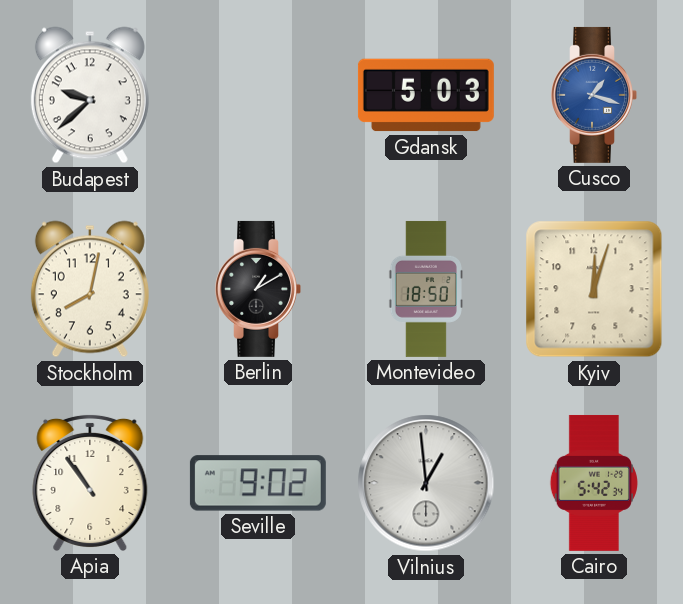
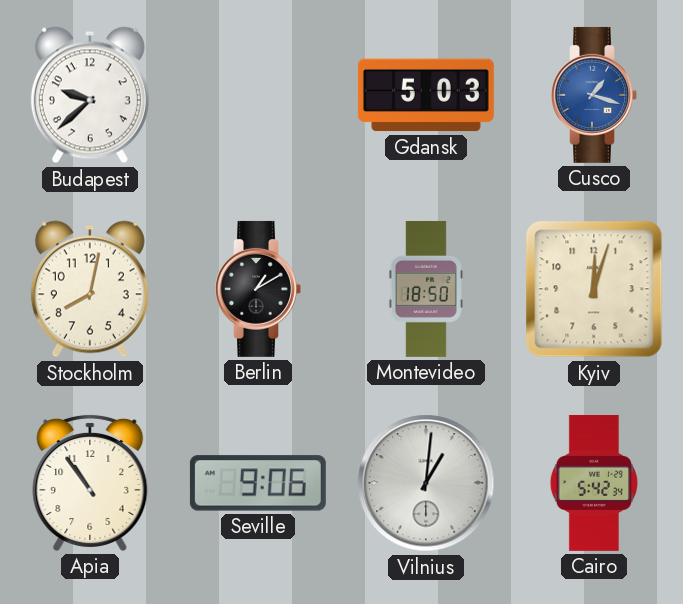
Seville: 9:02 -> 9:06
Vilnius: 12:59 -> 1:01
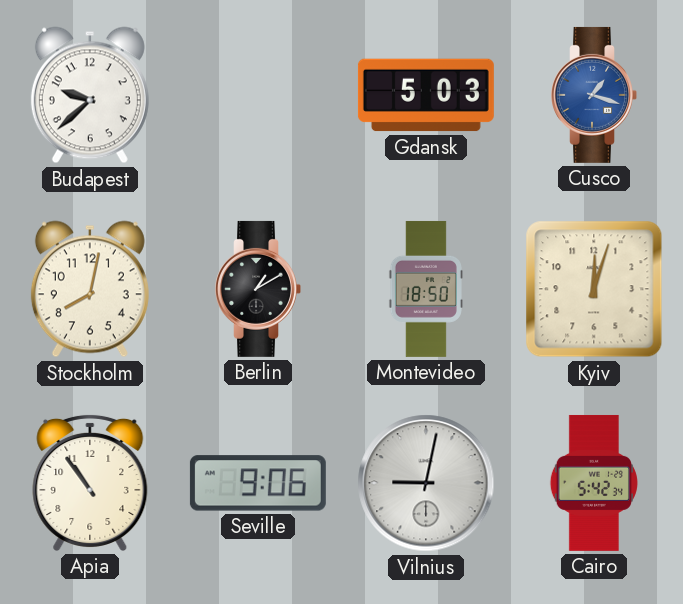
Vilnius: 1:01 -> 9:02
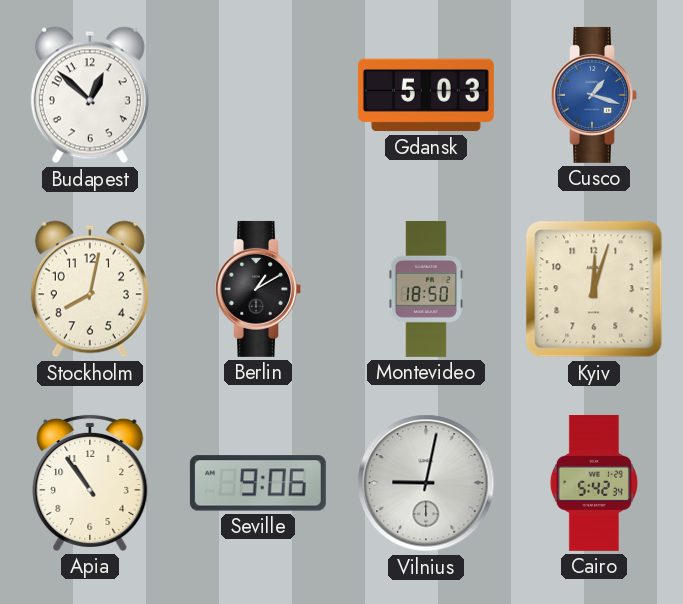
Budapest: 9:38 -> 12:52
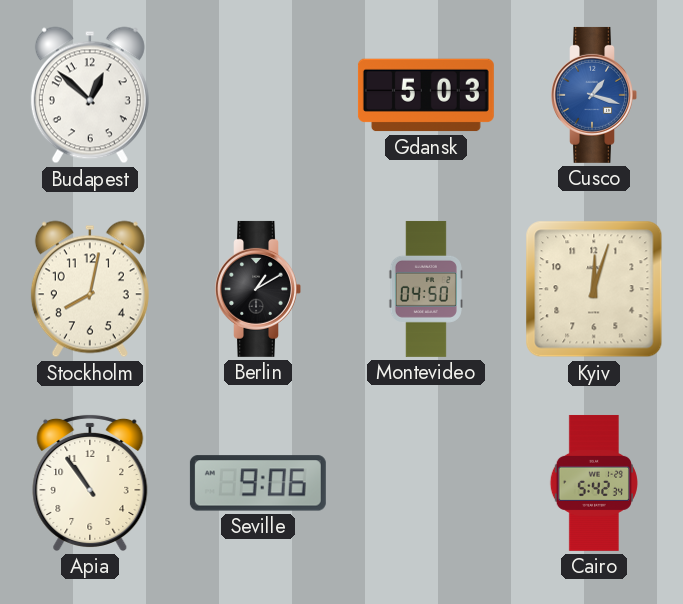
Montevideo: 18:50 -> 04:50
Vilnius: 9:02 -> none
